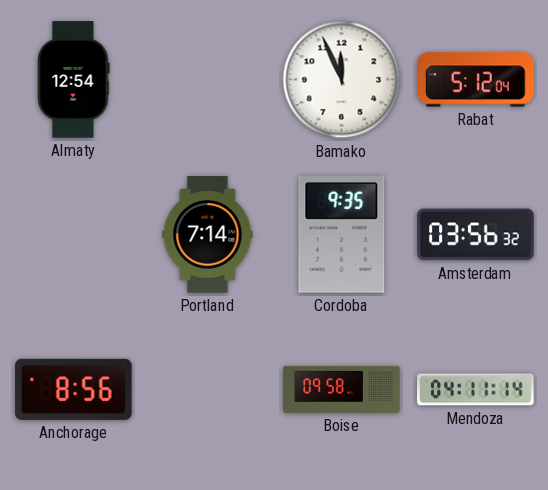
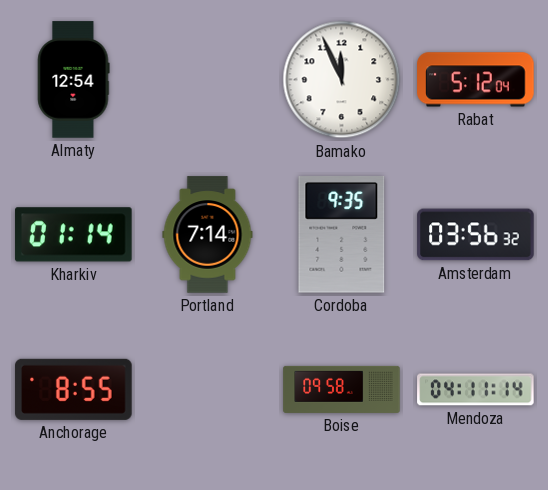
Kharkiv: none -> 01:14
Anchorage: 8:56 -> 8:55
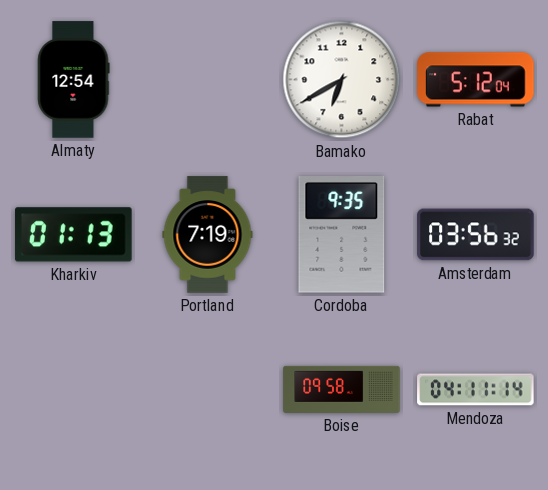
Bamako: 11:56 -> 6:40
Kharkiv: 01:14 -> 01:13
Portland: 7:14 -> 7:19
Anchorage: 8:55 -> none
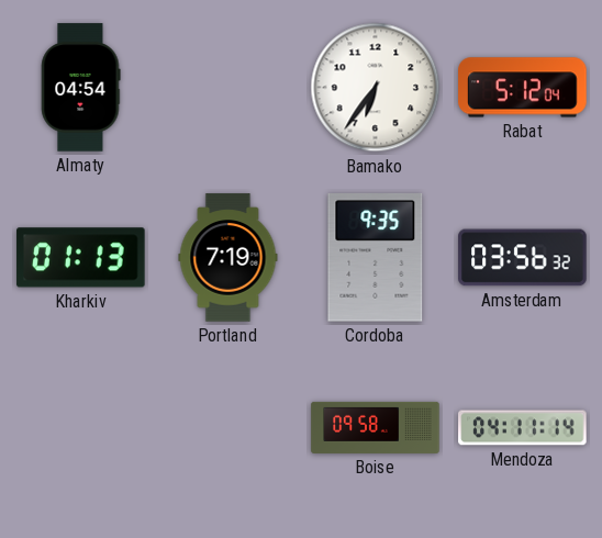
Almaty: 12:54 -> 04:54
Bamako: 6:40 -> 6:36
